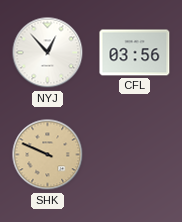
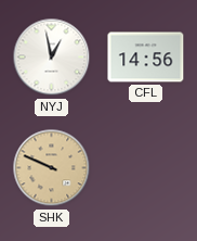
NYJ: 12:53 -> 12:58
CFL: 03:56 -> 14:56
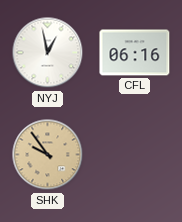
CFL: 14:56 -> 06:16
SHK: 9:49 -> 9:54
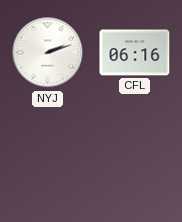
NYJ: 12:58 -> 2:12
SHK: 9:54 -> none
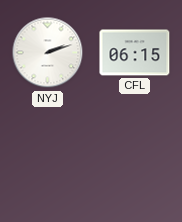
CFL: 06:16 -> 06:15
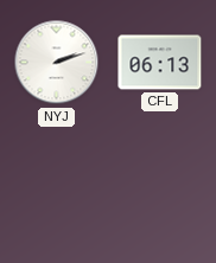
CFL: 06:15 -> 06:13
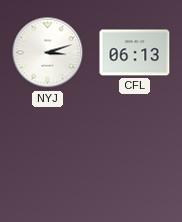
NYJ: 2:12 -> 3:12
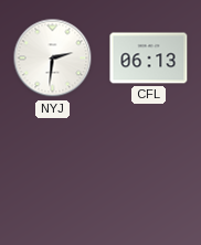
NYJ: 3:12 -> 2:31
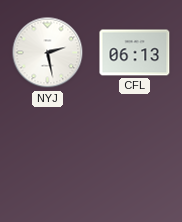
NYJ: 2:31 -> 2:28
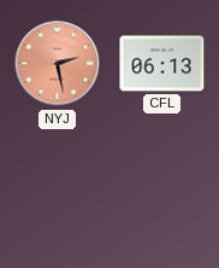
NYJ dial: white -> salmon
